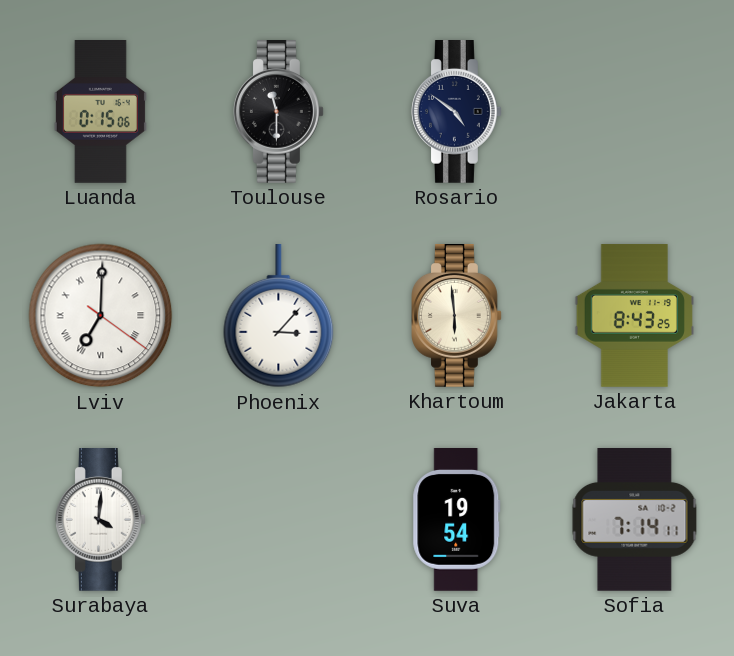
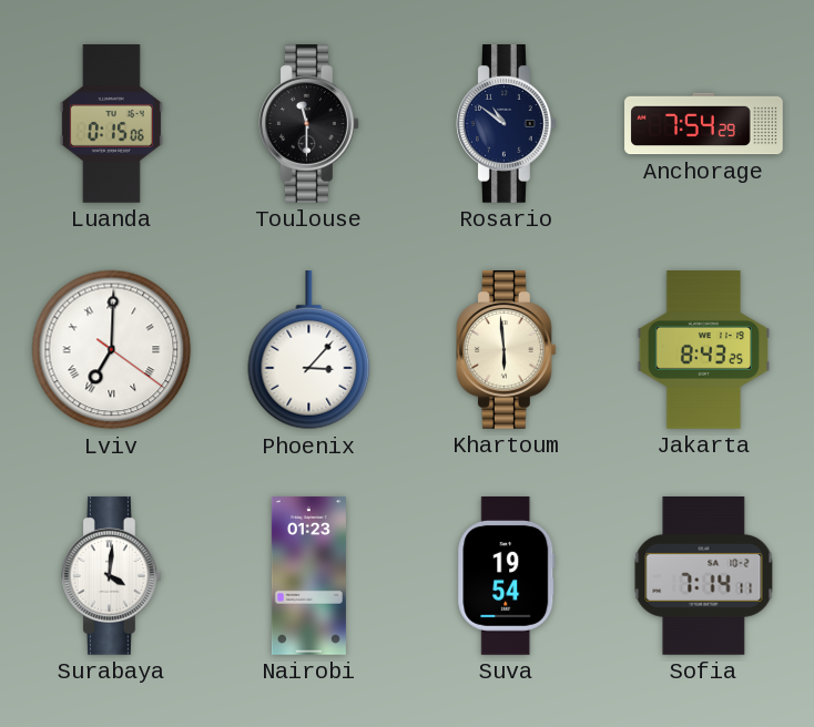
Rosario: 4:51 -> 10:51
Anchorage: none -> 7:54
Nairobi: none -> 01:23
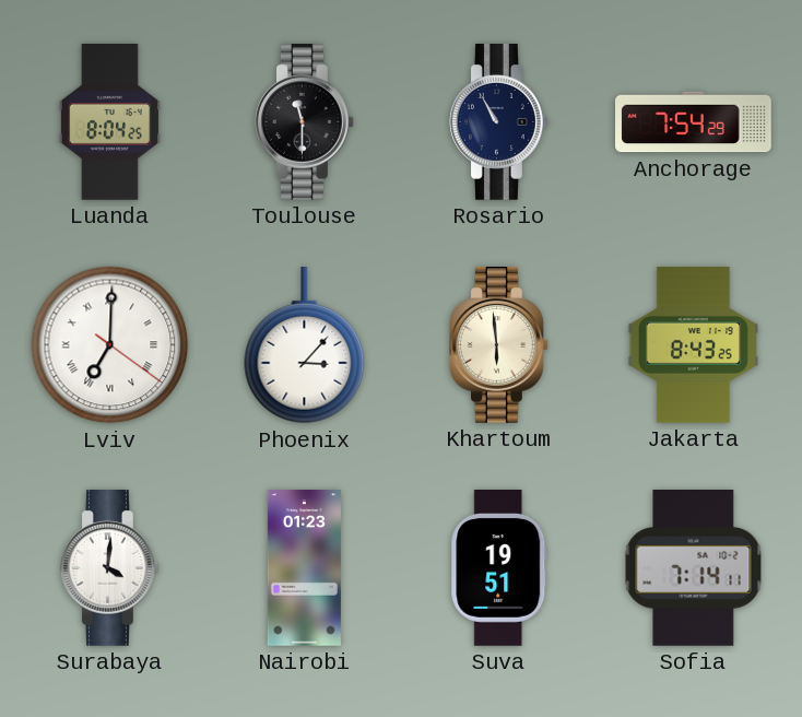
Luanda: 0:15 -> 8:04
Rosario: 10:51 -> 10:55
Suva: 19:54 -> 19:51
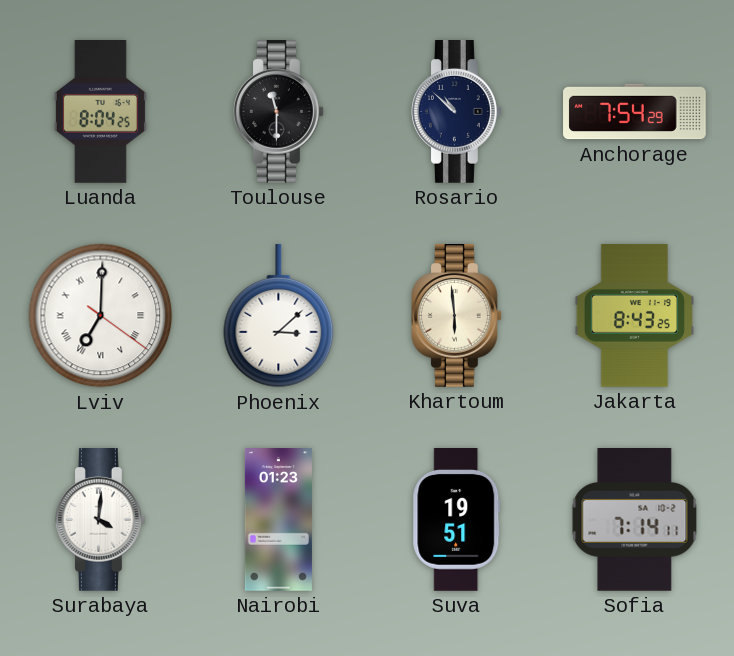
Rosario: 10:55 -> 10:52
Phoenix: 3:07 -> 3:08
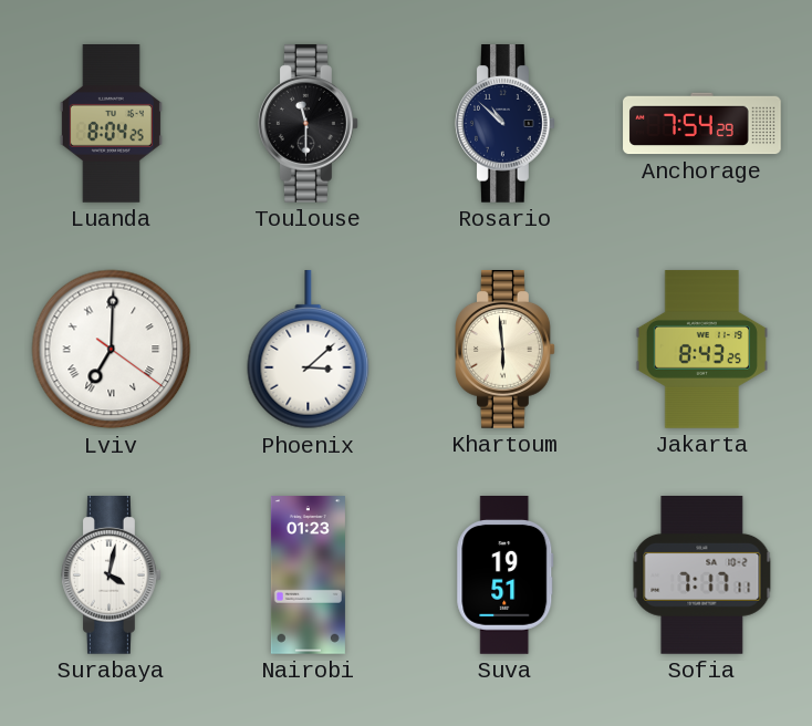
Surabaya: 4:01 -> 4:02
Sofia: 7:14 -> 7:17
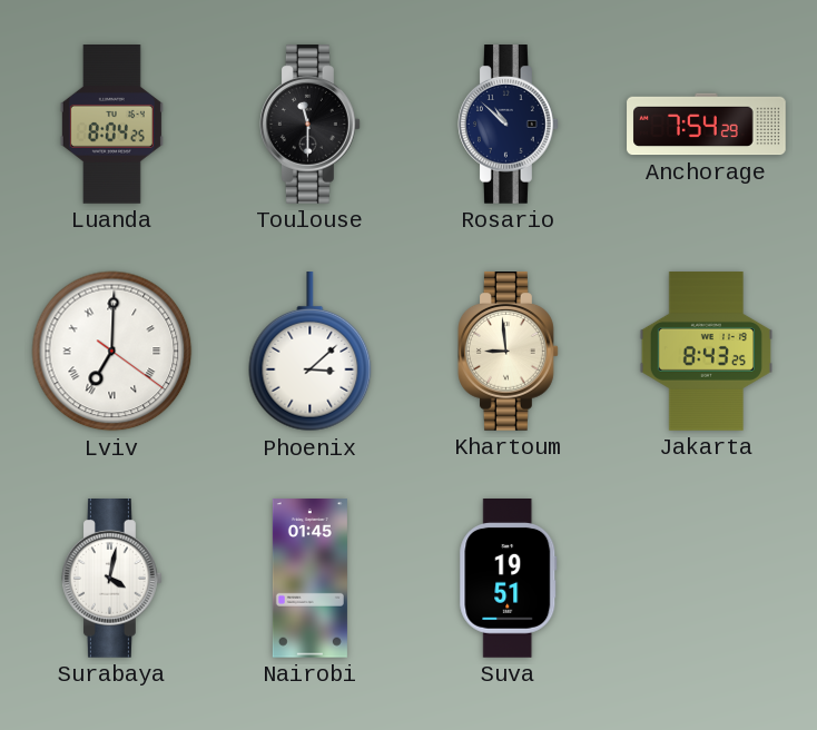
Khartoum: 5:59 -> 8:59
Nairobi: 01:23 -> 01:45
Sofia: 7:17 -> none
